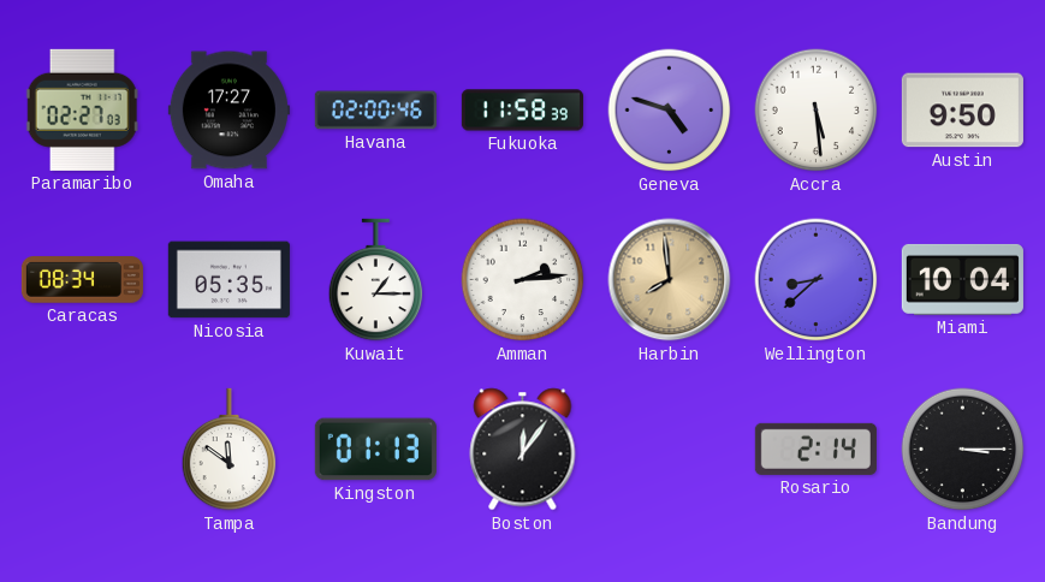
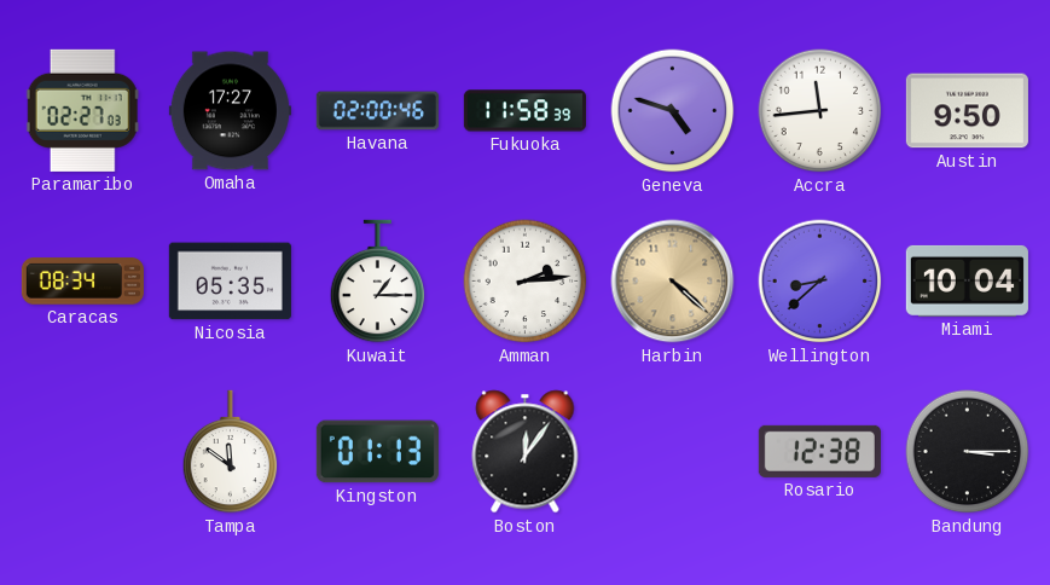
Accra: 5:29 -> 11:44
Harbin: 7:59 -> 4:22
Rosario: 2:14 -> 12:38
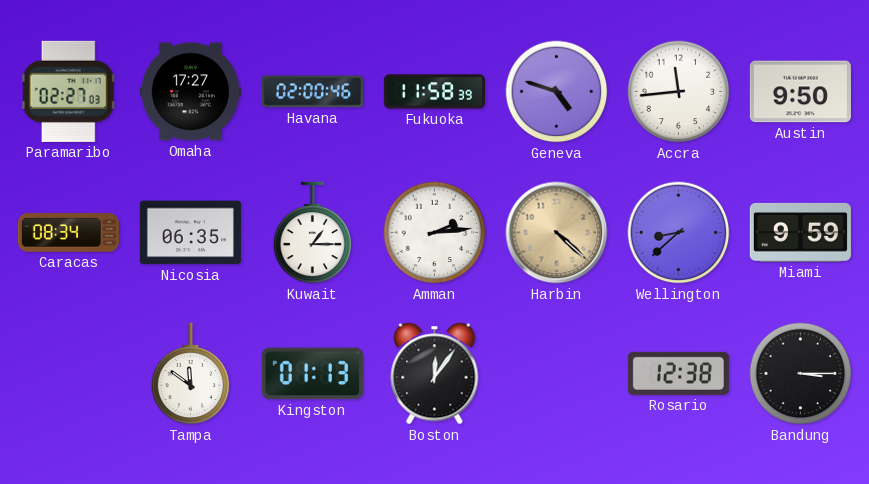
Nicosia: 05:35 -> 06:35
Miami: 10:04 -> 9:59
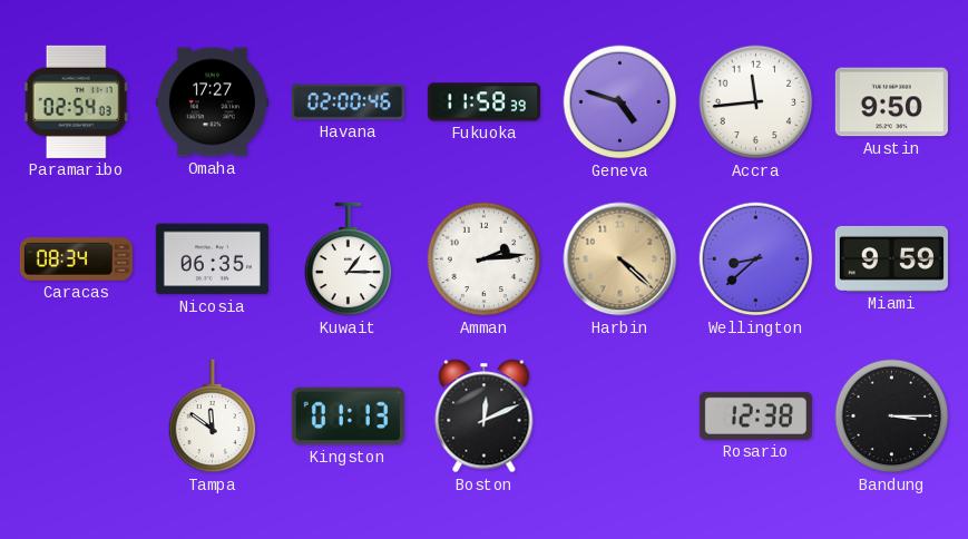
Paramaribo: 02:27 -> 02:54
Boston: 12:06 -> 12:11
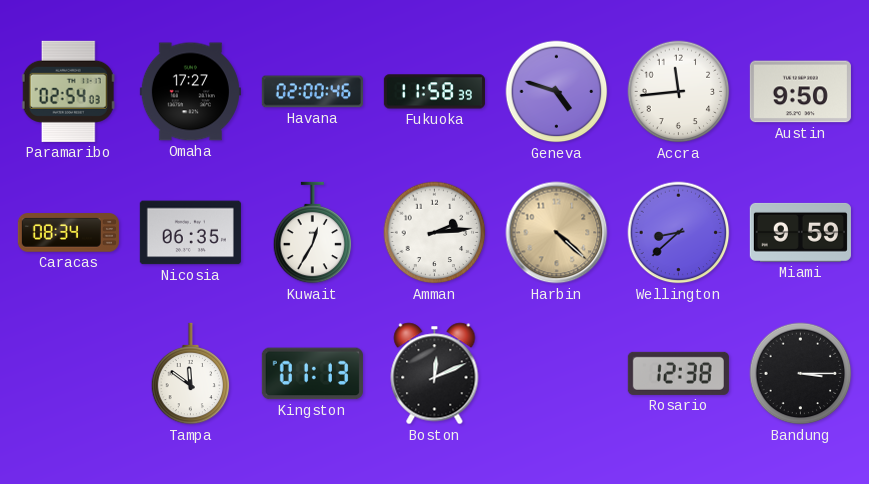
Kuwait: 1:15 -> 12:35
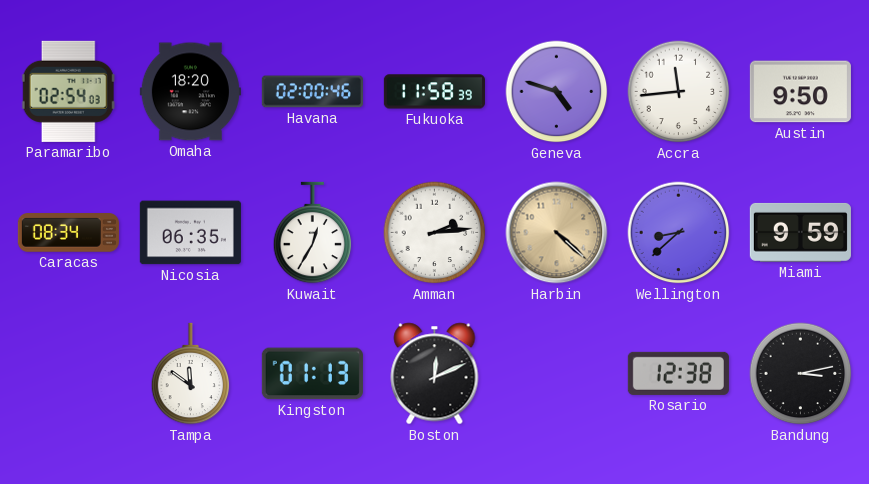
Omaha: 17:27 -> 18:20
Bandung: 3:15 -> 3:13
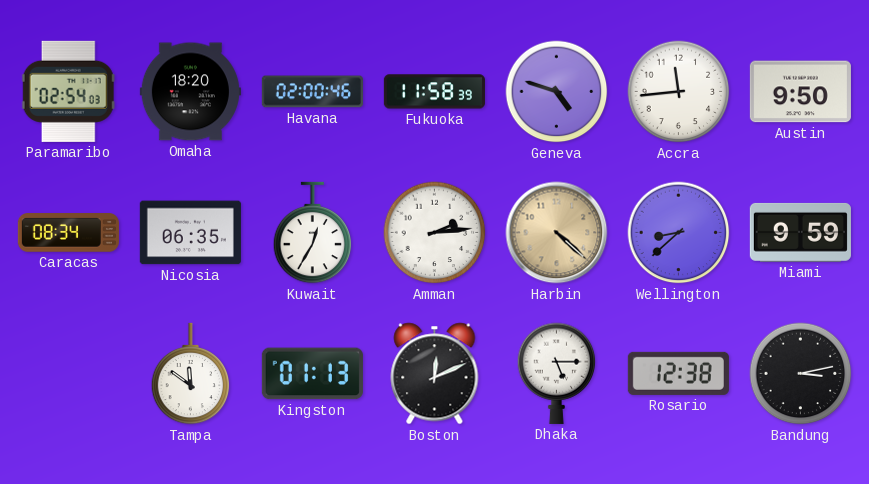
Dhaka: none -> 5:15
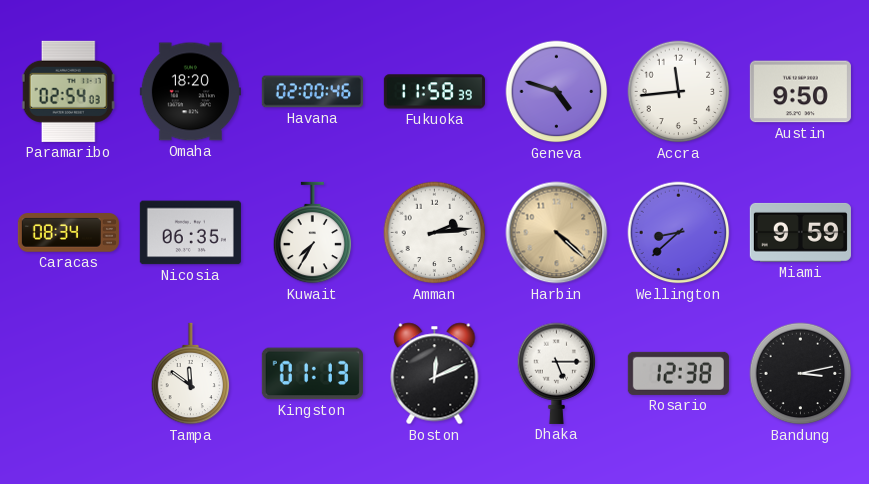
Kuwait: 12:35 -> 7:35
